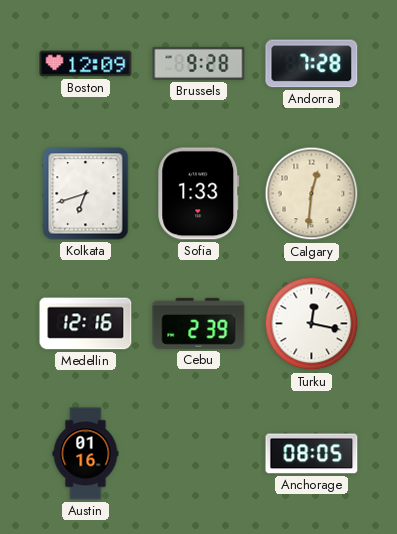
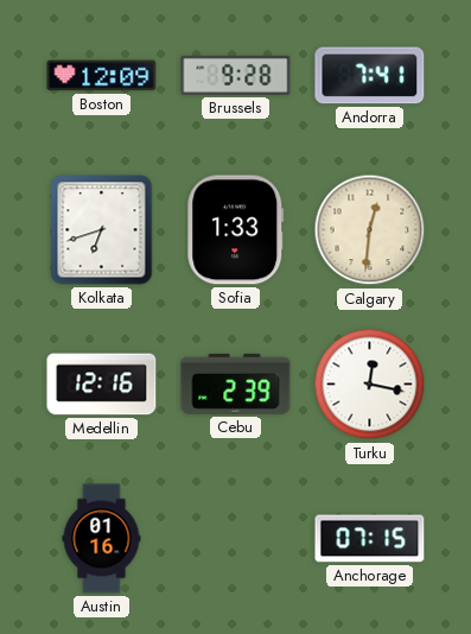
Andorra: 7:28 -> 7:41
Anchorage: 08:05 -> 07:15
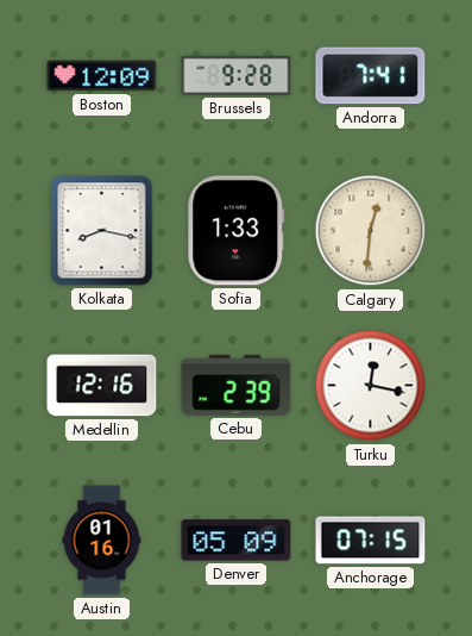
Kolkata: 6:42 -> 8:17
Denver: none -> 05:09
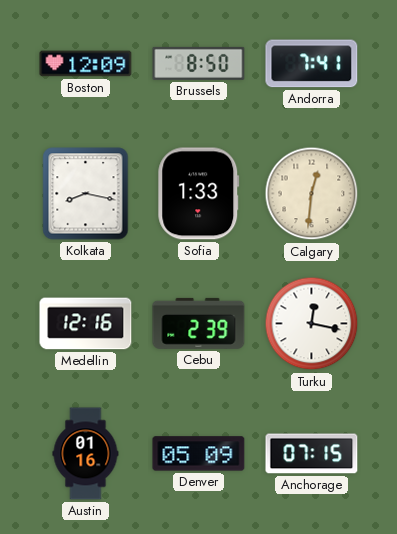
Brussels: 9:28 -> 8:50
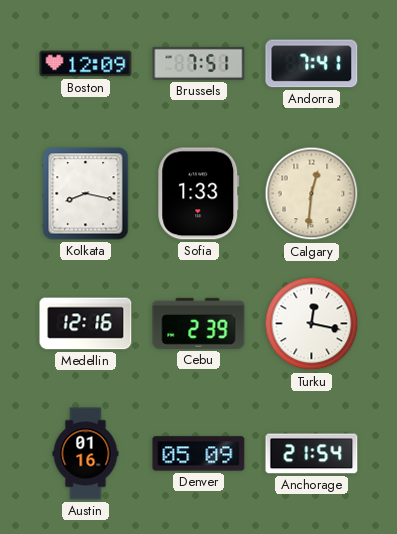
Brussels: 8:50 -> 7:51
Anchorage: 07:15 -> 21:54
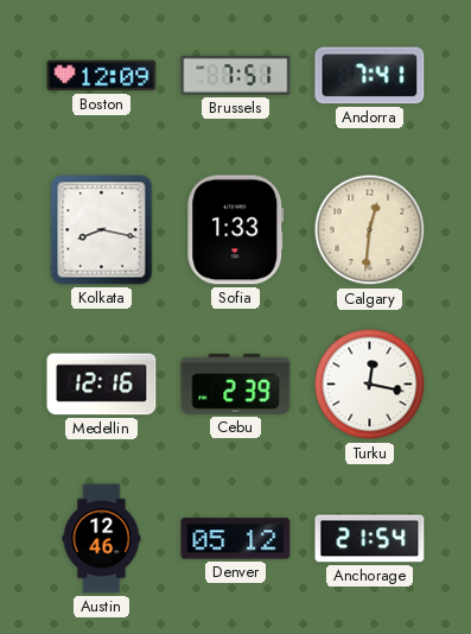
Austin: 01:16 -> 12:46
Denver: 05:09 -> 05:12
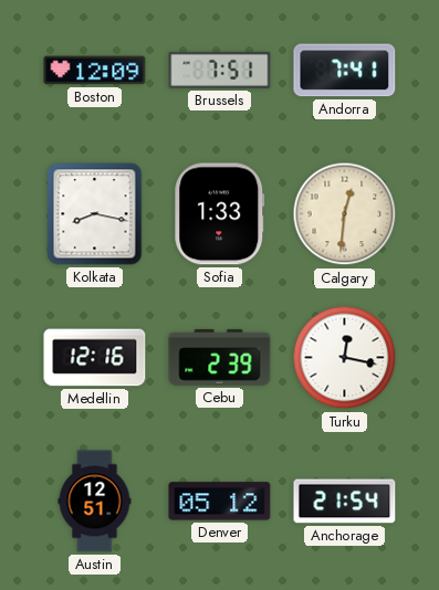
Austin: 12:46 -> 12:51
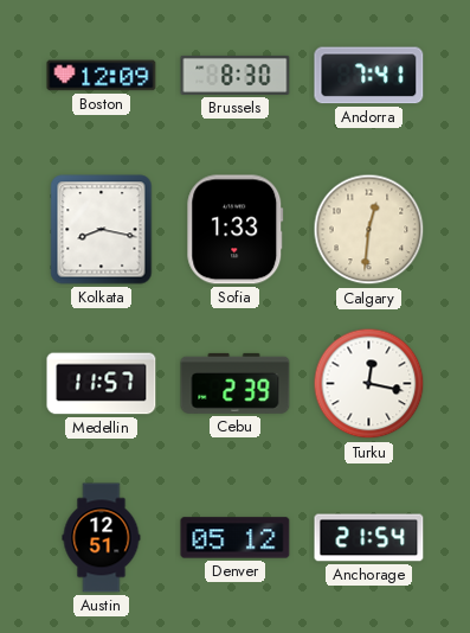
Brussels: 7:51 -> 8:30
Medellin: 12:16 -> 11:57
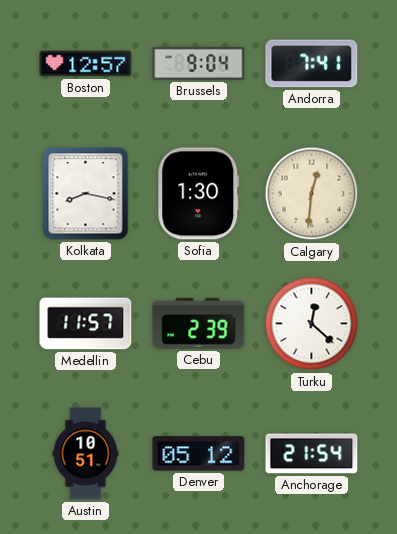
Boston: 12:09 -> 12:57
Brussels: 8:30 -> 9:04
Sofia: 1:33 -> 1:30
Turku: 12:17 -> 12:22
Austin: 12:51 -> 10:51
